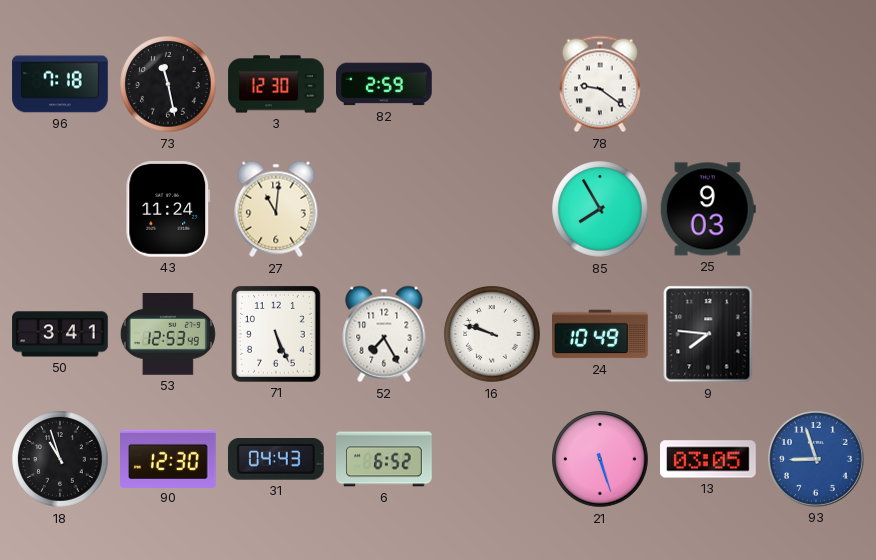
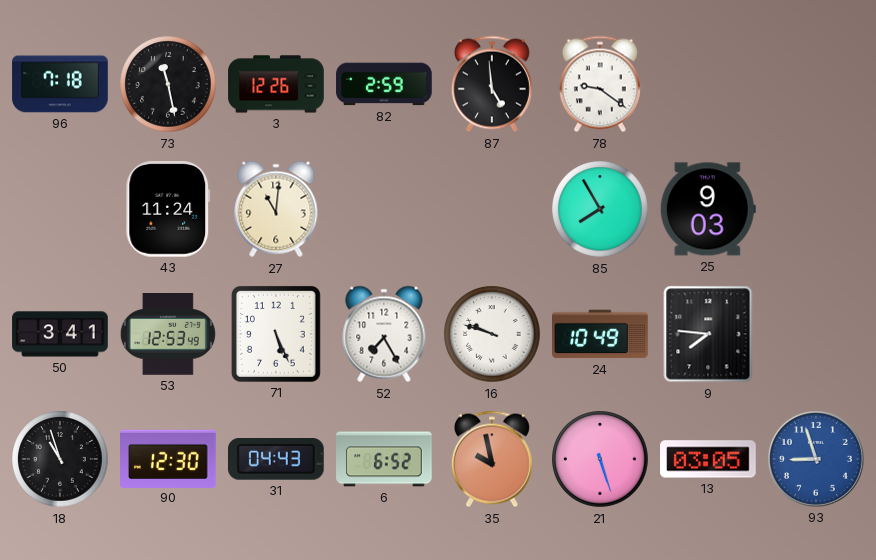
3: 12:30 -> 12:26
87: none -> 4:59
35: none -> 9:58
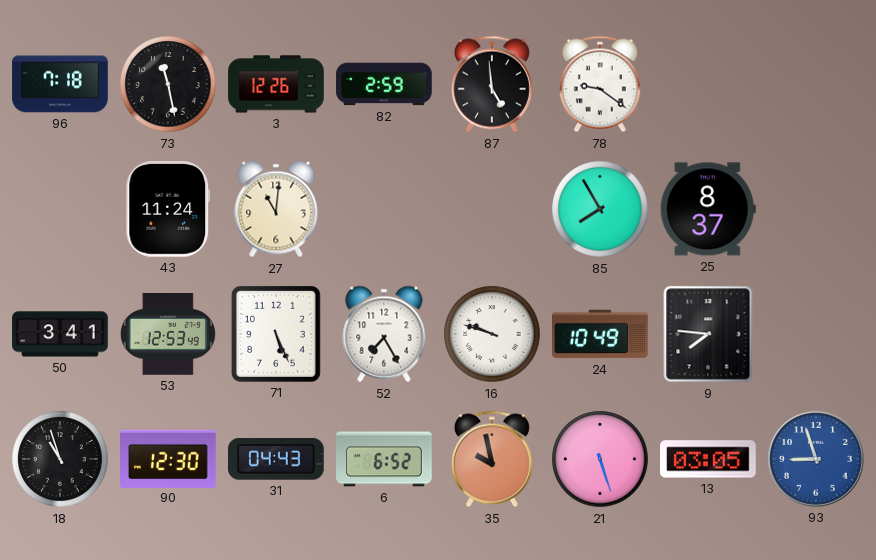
25: 9:03 -> 8:37
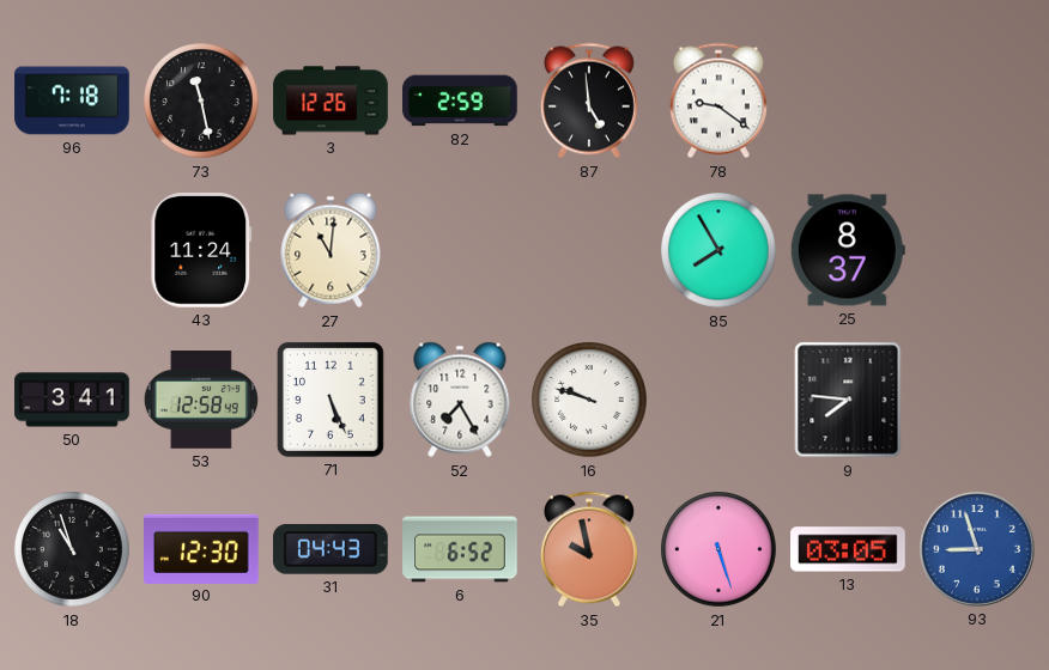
53: 12:53 -> 12:58
24: 10:49 -> none
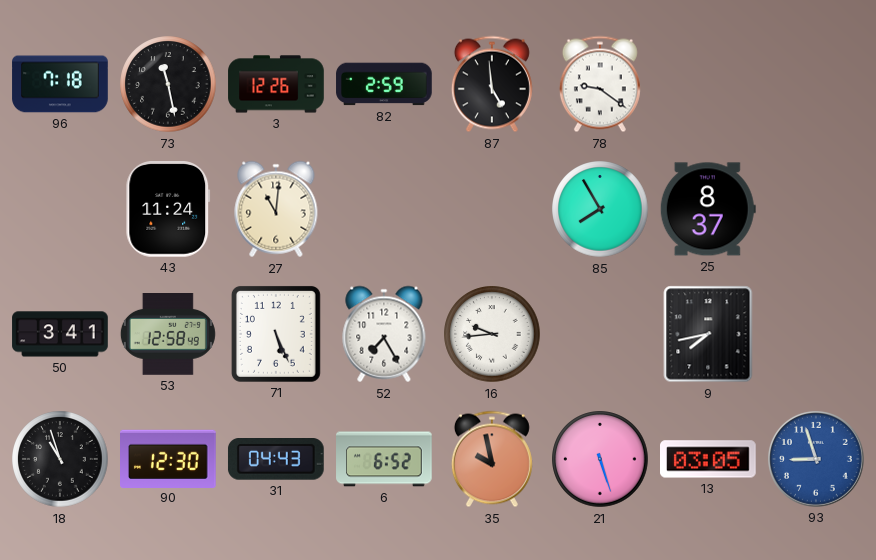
16: 9:48 -> 9:44
9: 7:46 -> 7:43
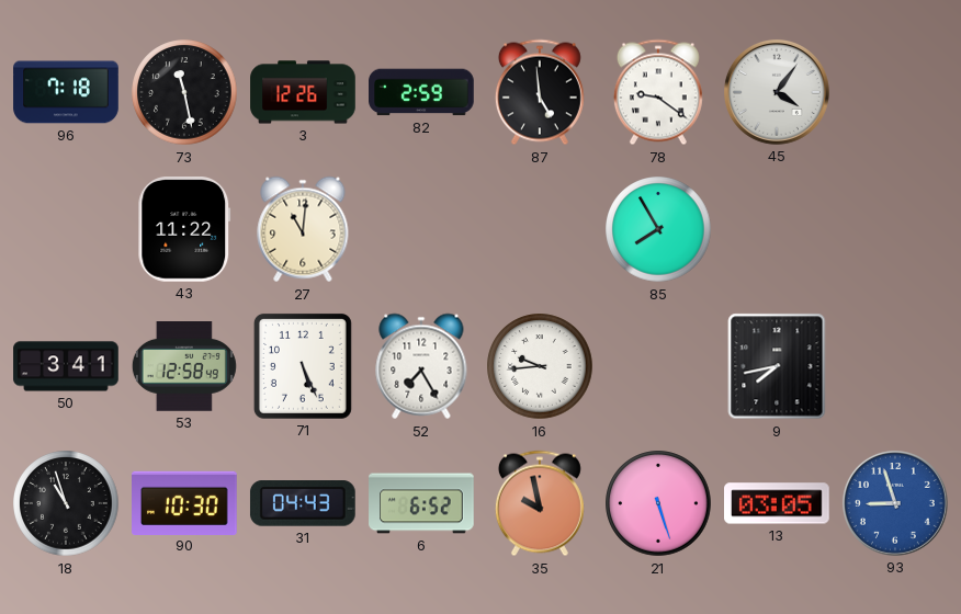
45: none -> 4:06
43: 11:24 -> 11:22
25: 8:37 -> none
90: 12:30 -> 10:30
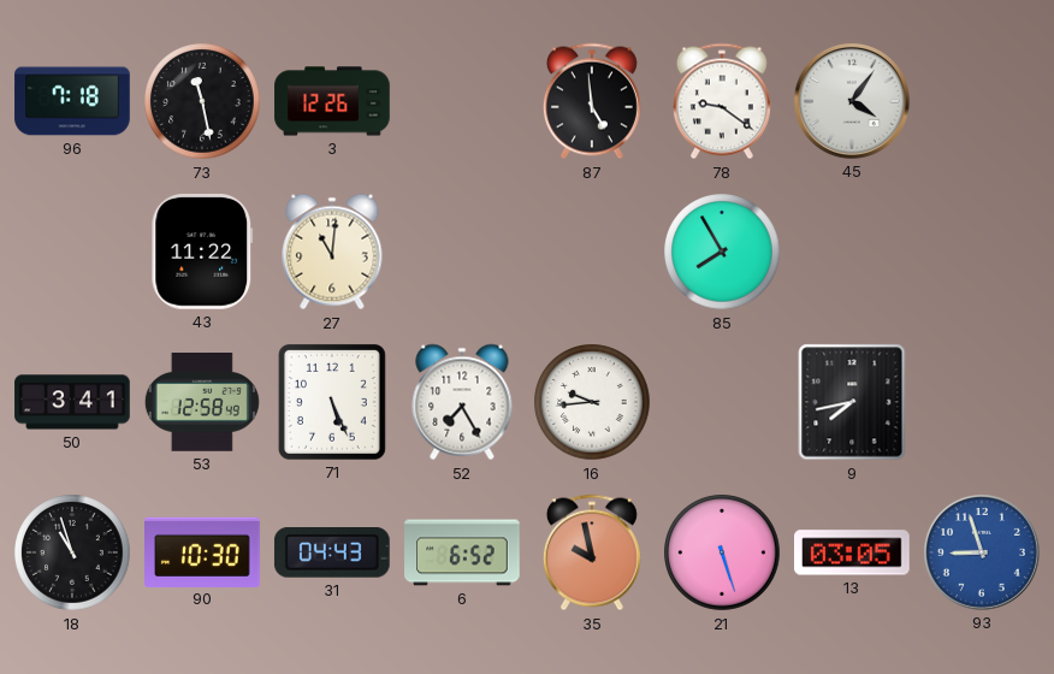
82: 2:59 -> none
